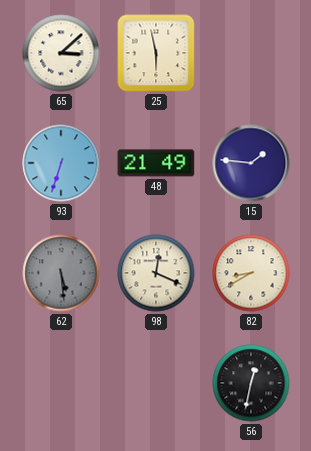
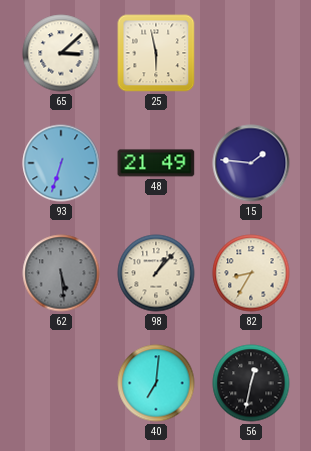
98: 12:19 -> 1:07
82: 8:40 -> 8:35
40: none -> 7:01
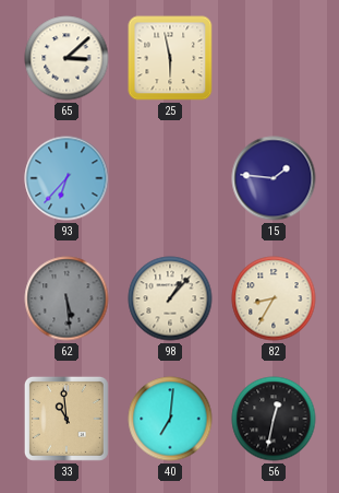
93: 6:33 -> 6:37
48: 21:49 -> none
33: none -> 10:59
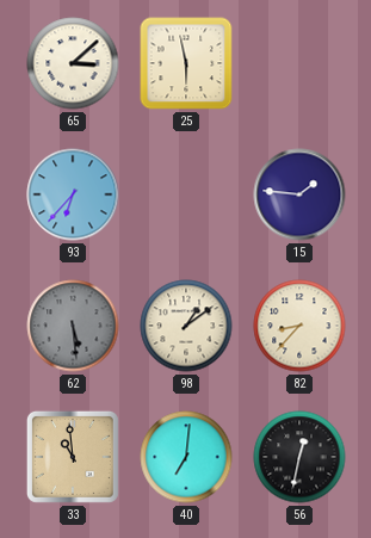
98: 1:07 -> 1:09
82: 8:35 -> 8:37
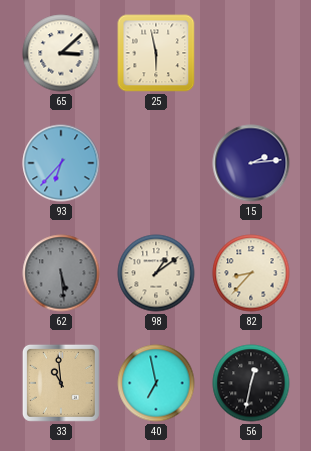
15: 1:46 -> 2:14
40: 7:01 -> 6:58
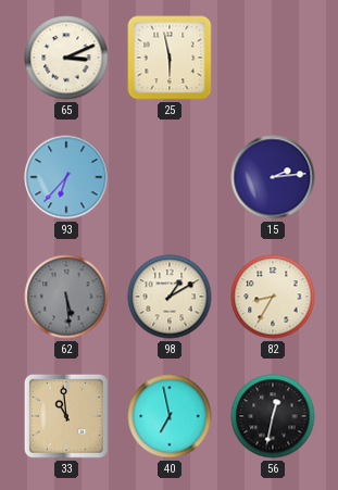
65: 3:08 -> 3:11
98: 1:09 -> 1:10
82: 8:37 -> 8:35
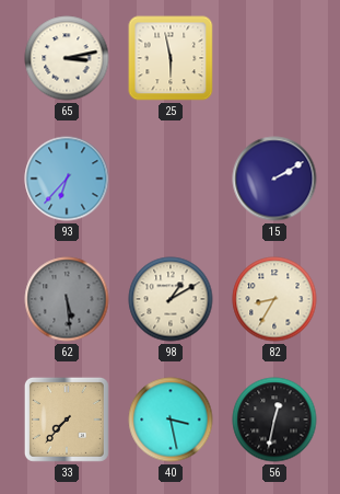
65: 3:11 -> 3:13
15: 2:14 -> 2:10
33: 10:59 -> 7:37
40: 6:58 -> 3:28
